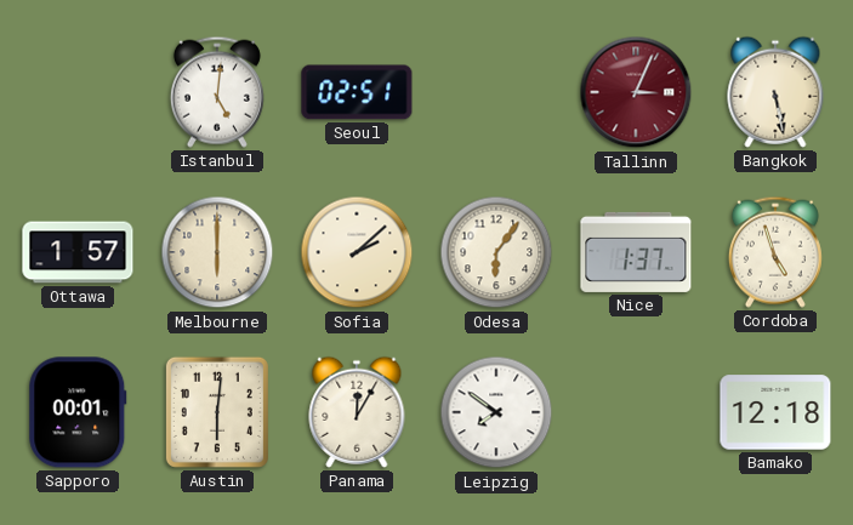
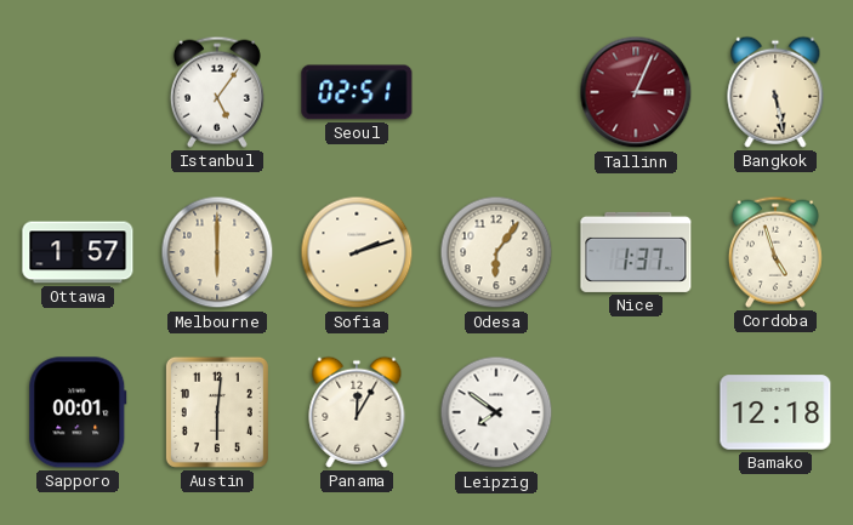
Istanbul: 5:01 -> 5:06
Sofia: 2:08 -> 2:12
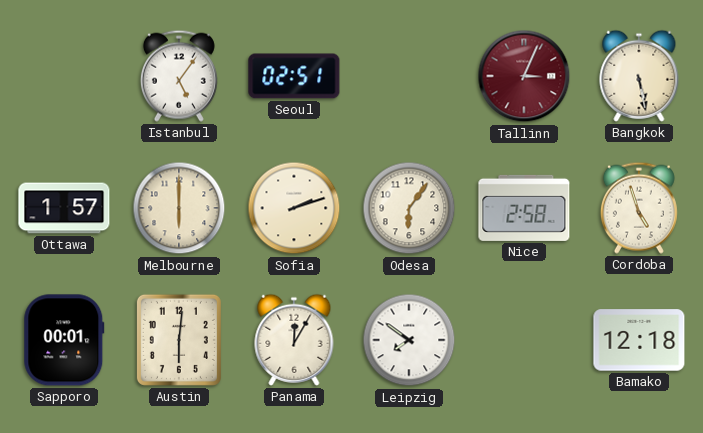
Nice: 1:37 -> 2:58
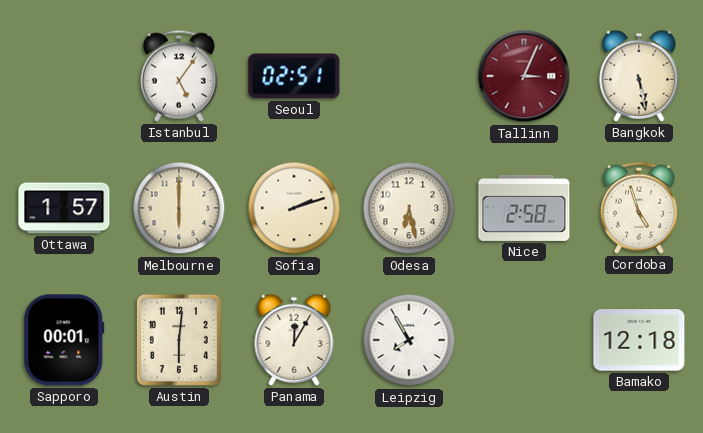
Odesa: 6:06 -> 6:28
Leipzig: 7:51 -> 7:55
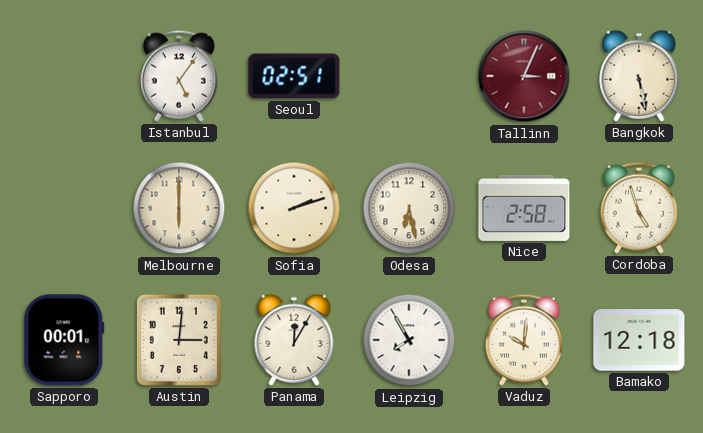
Ottawa: 1:57 -> none
Austin: 6:01 -> 3:01
Vaduz: none -> 10:01
